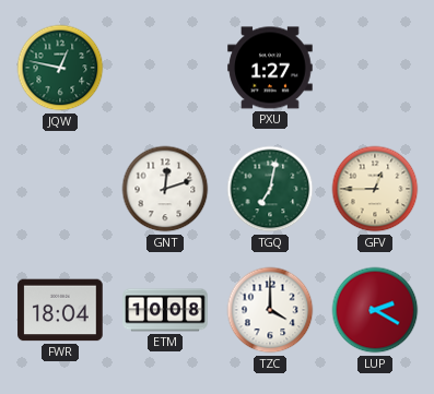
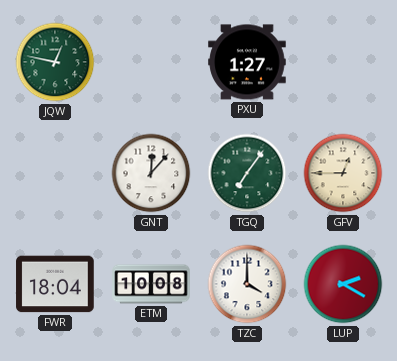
GNT: 12:12 -> 12:07
TGQ: 7:02 -> 7:06
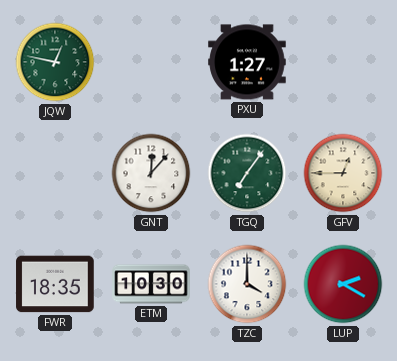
FWR: 18:04 -> 18:35
ETM: 10:08 -> 10:30
